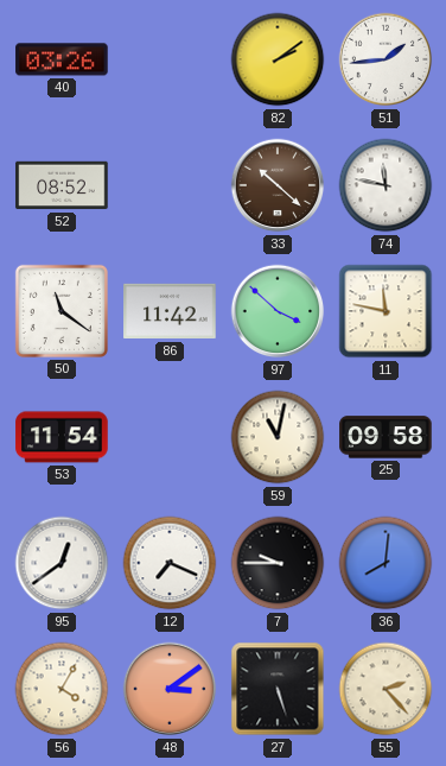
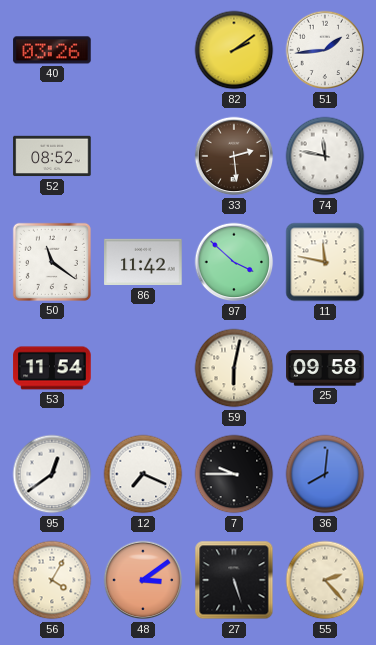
33: 10:22 -> 2:29
59: 11:02 -> 6:02
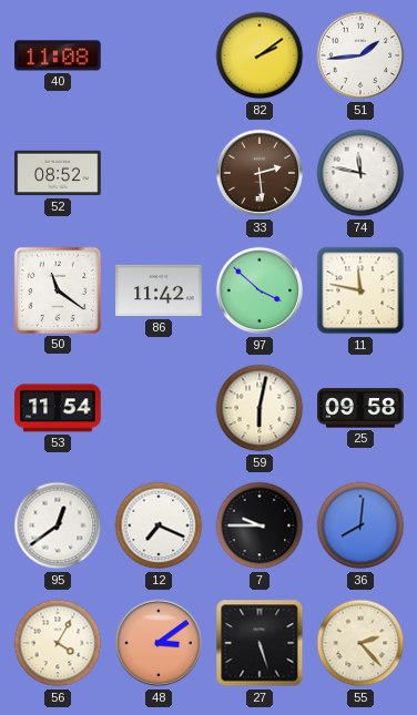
40: 03:26 -> 11:08
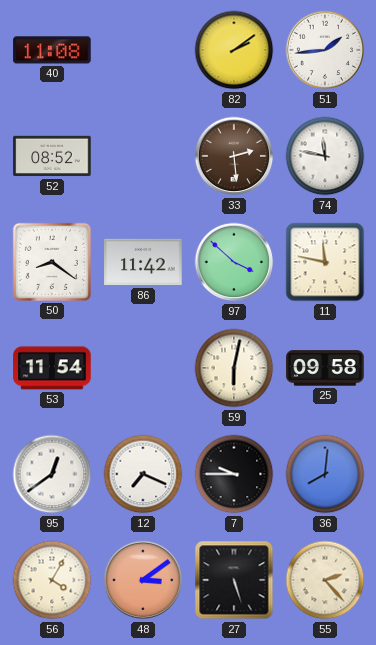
50: 11:21 -> 8:21
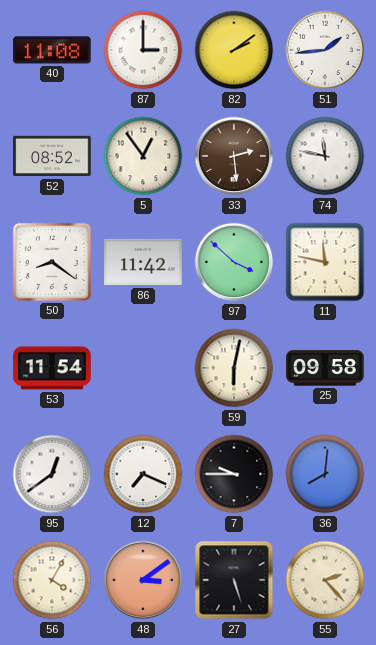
87: none -> 3:00
5: none -> 12:54
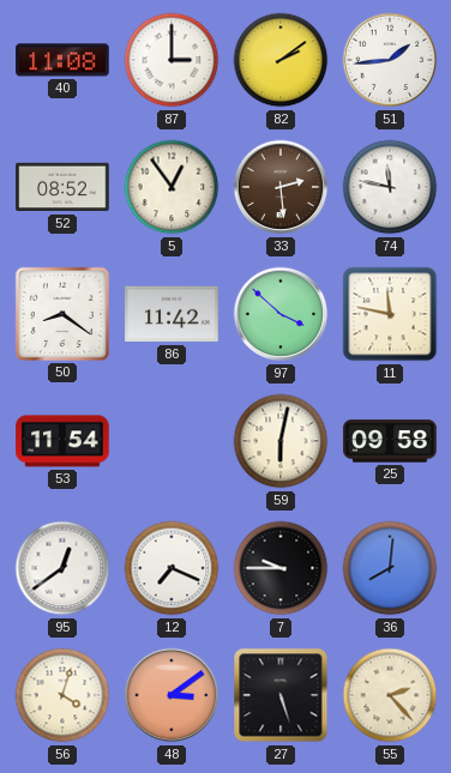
56: 4:05 -> 4:03
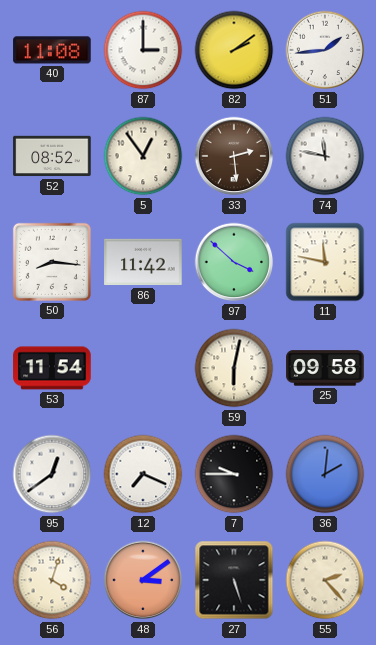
50: 8:21 -> 8:16
36: 8:01 -> 2:01
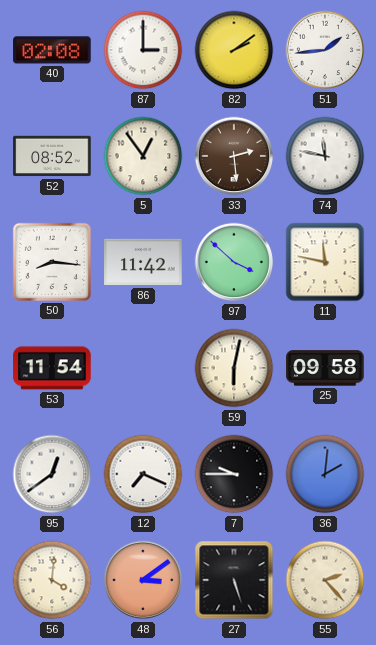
40: 11:08 -> 02:08
56: 4:03 -> 4:01
